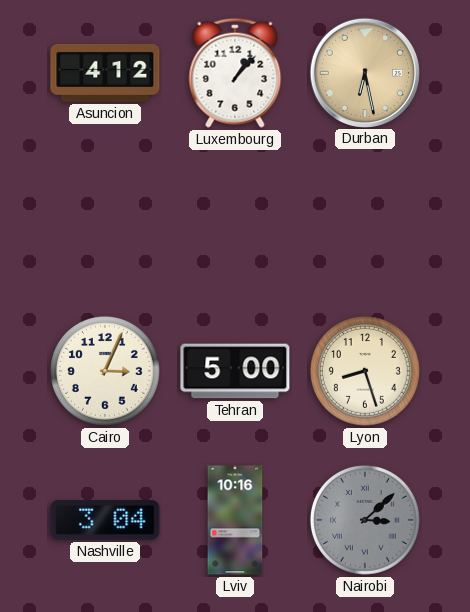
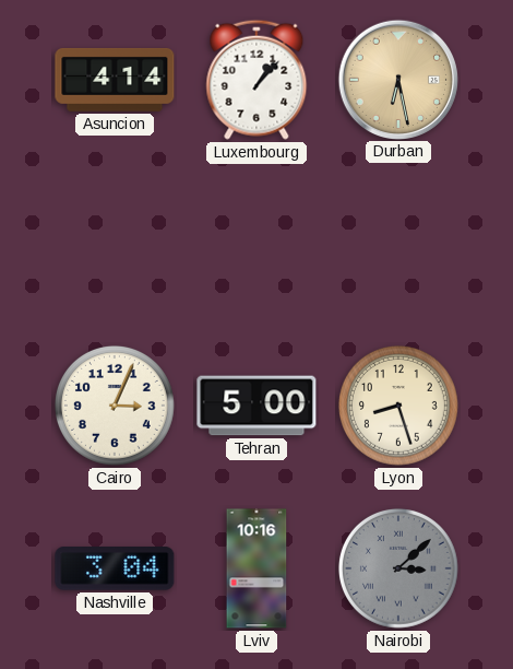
Asuncion: 4:12 -> 4:14
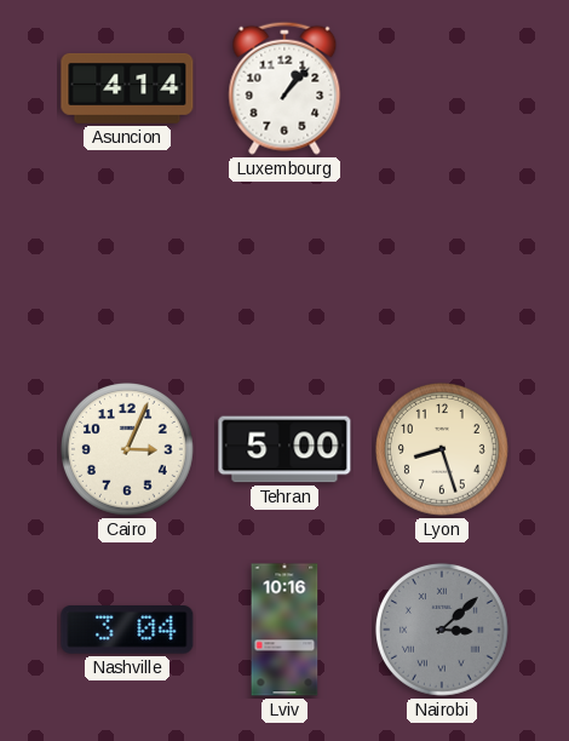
Durban: 6:28 -> none
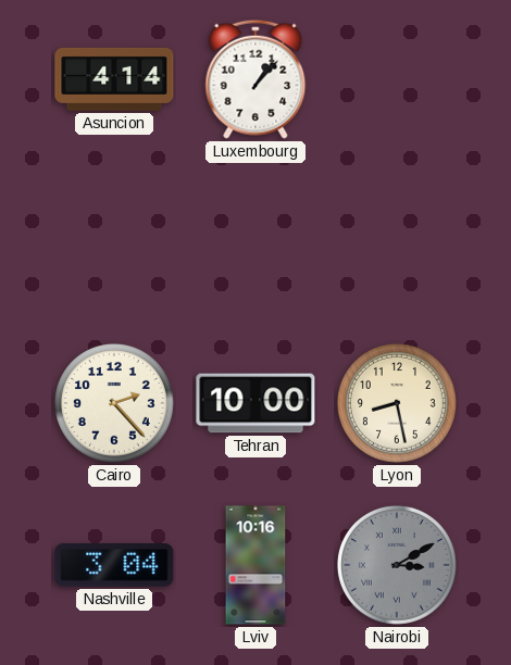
Cairo: 3:04 -> 2:23
Tehran: 5:00 -> 10:00
Lyon: 8:27 -> 8:28
Nairobi: 3:08 -> 3:10
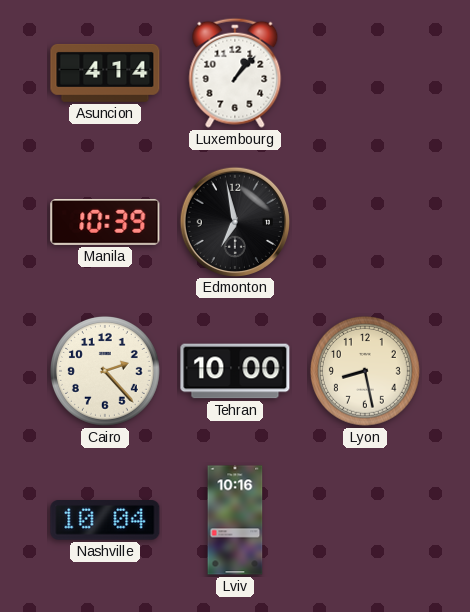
Manila: none -> 10:39
Edmonton: none -> 6:58
Nashville: 3:04 -> 10:04
Nairobi: 3:10 -> none
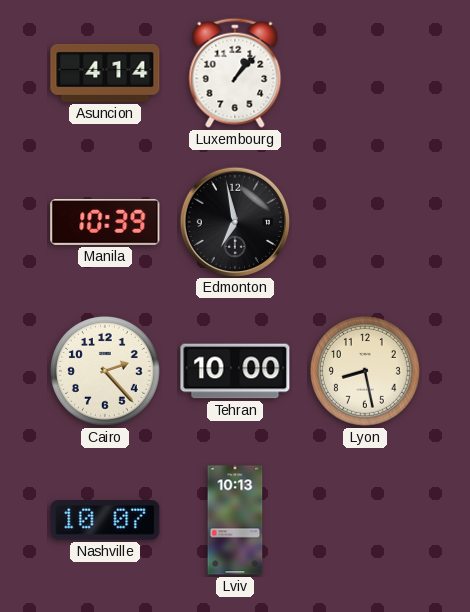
Nashville: 10:04 -> 10:07
Lviv: 10:16 -> 10:13
